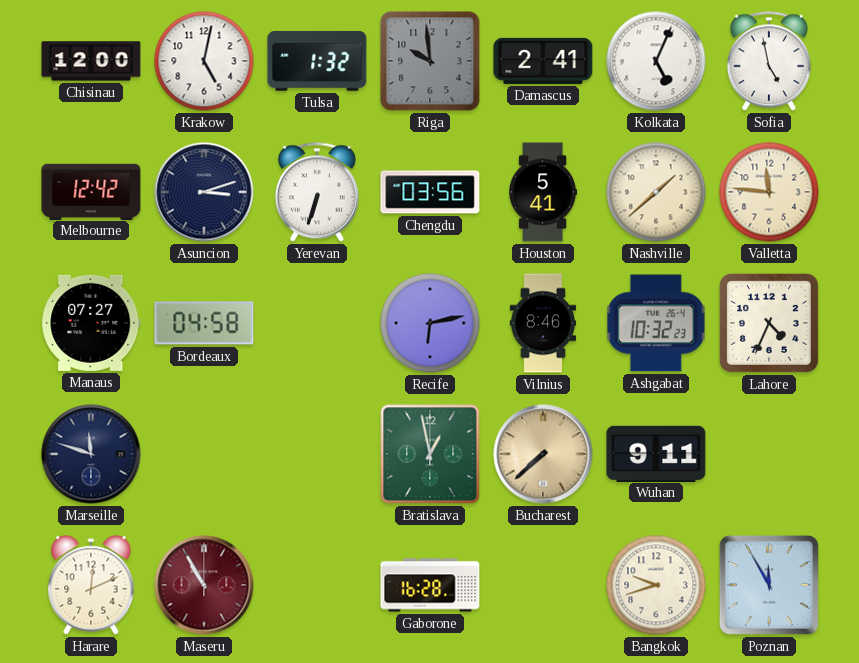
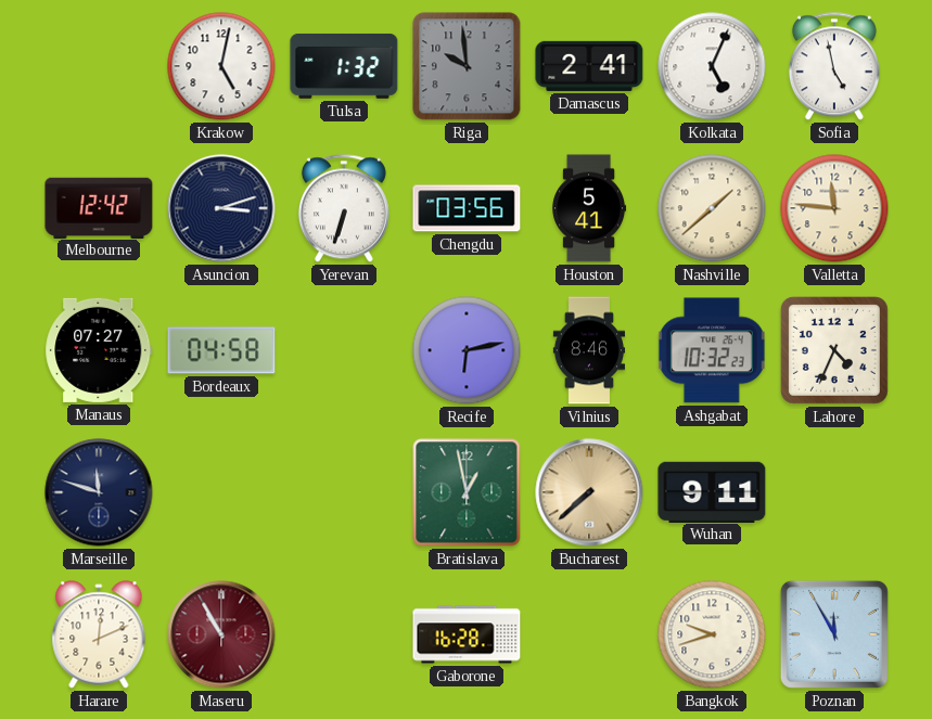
Chisinau: 12:00 -> none
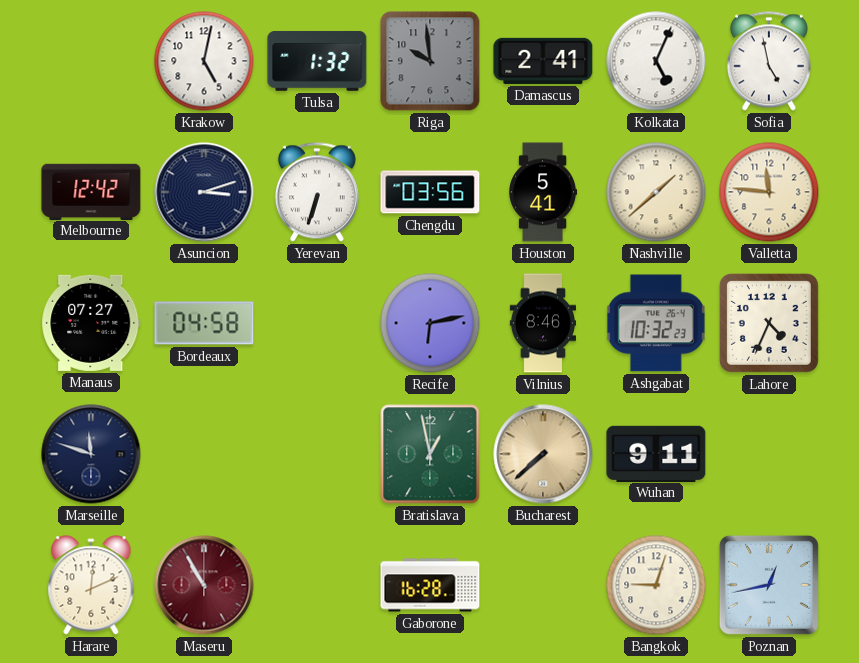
Bangkok: 9:42 -> 9:03
Poznan: 11:55 -> 12:43
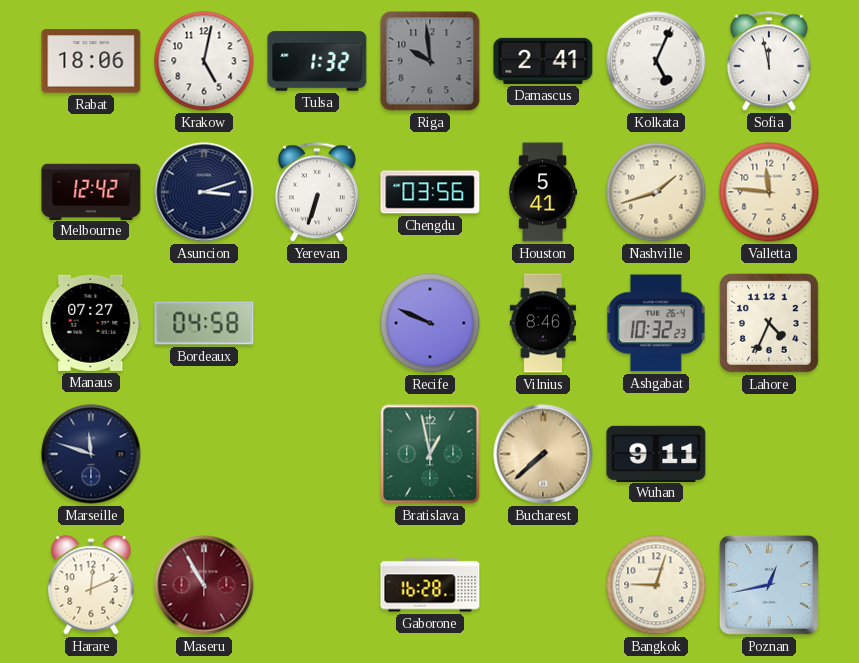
Rabat: none -> 18:06
Sofia: 4:58 -> 11:58
Nashville: 1:38 -> 1:42
Recife: 6:13 -> 9:49
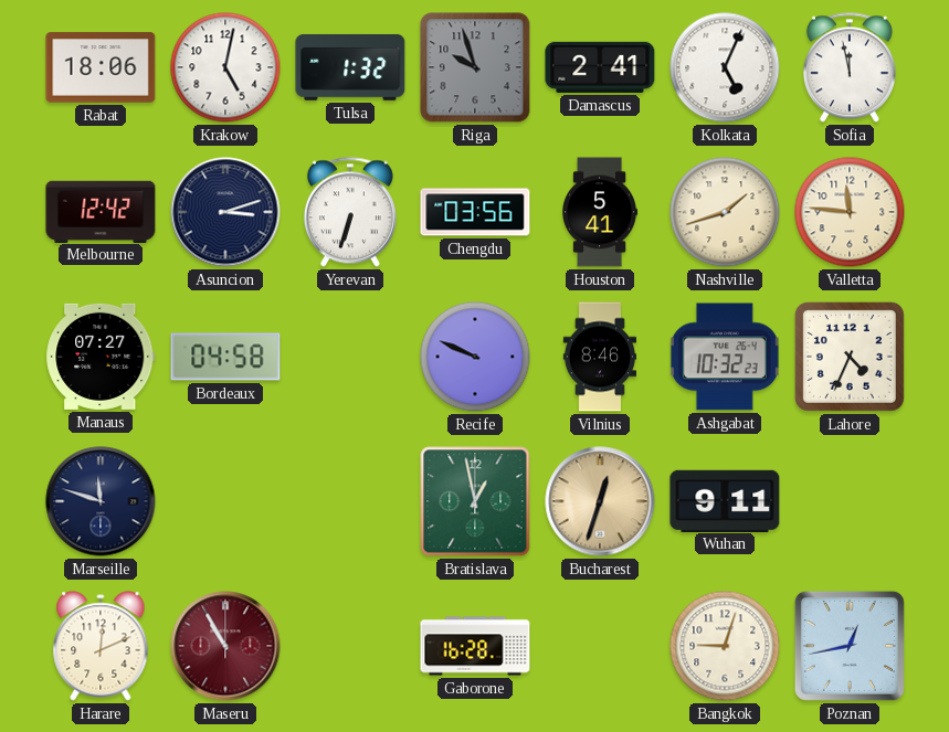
Riga: 9:59 -> 9:57
Bucharest: 7:38 -> 12:33
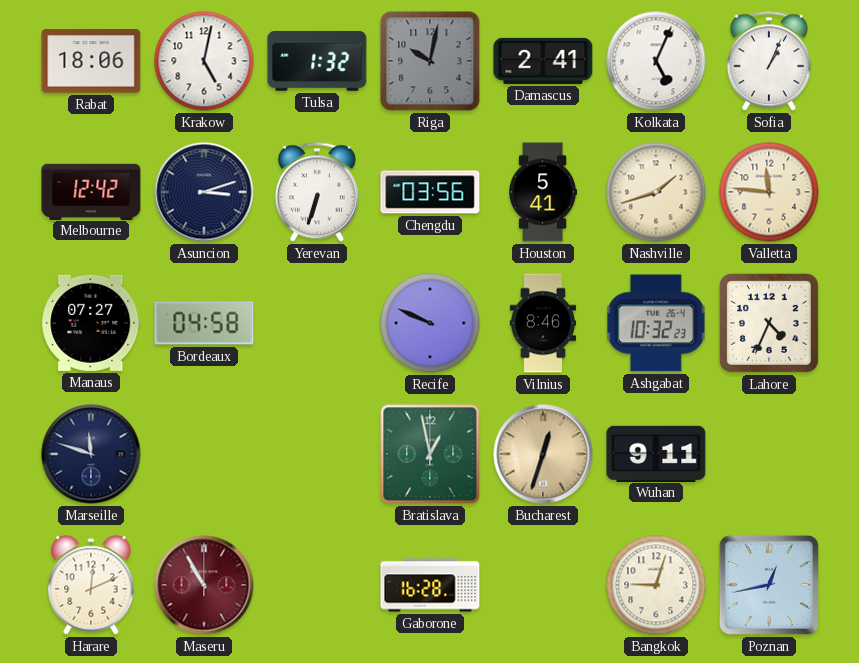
Riga: 9:57 -> 10:02
Sofia: 11:58 -> 1:04
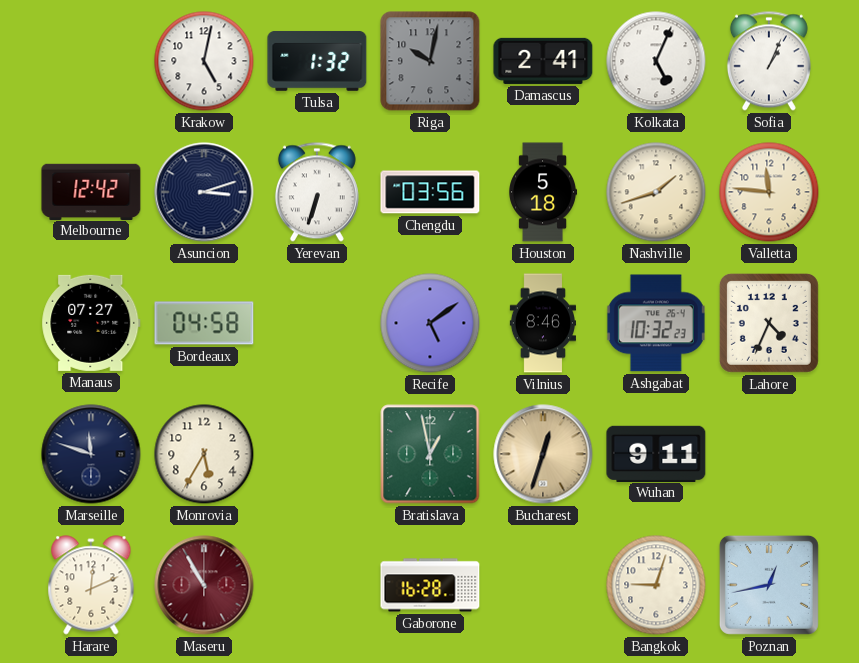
Rabat: 18:06 -> none
Houston: 5:41 -> 5:18
Recife: 9:49 -> 5:09
Monrovia: none -> 5:35
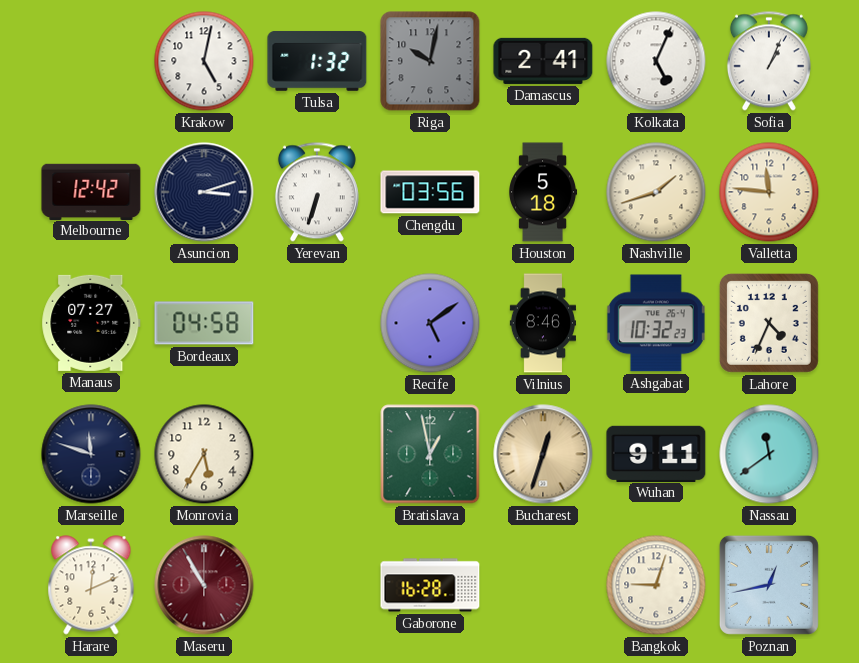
Nassau: none -> 11:39
